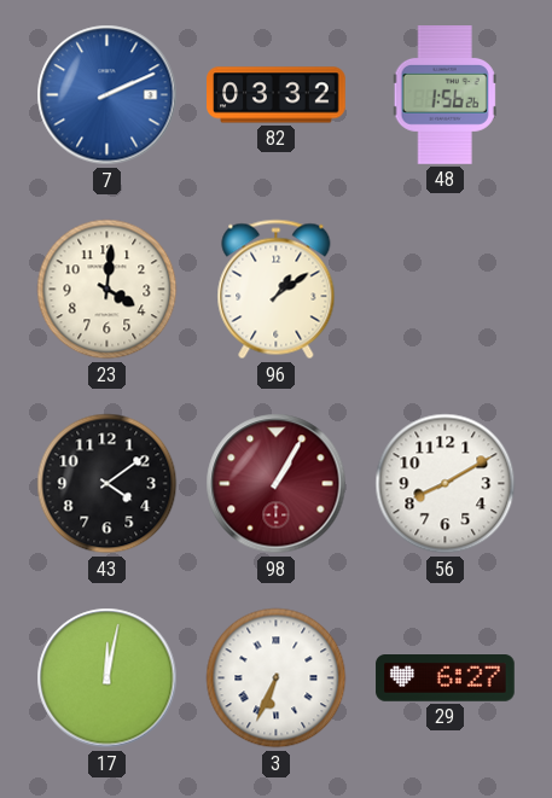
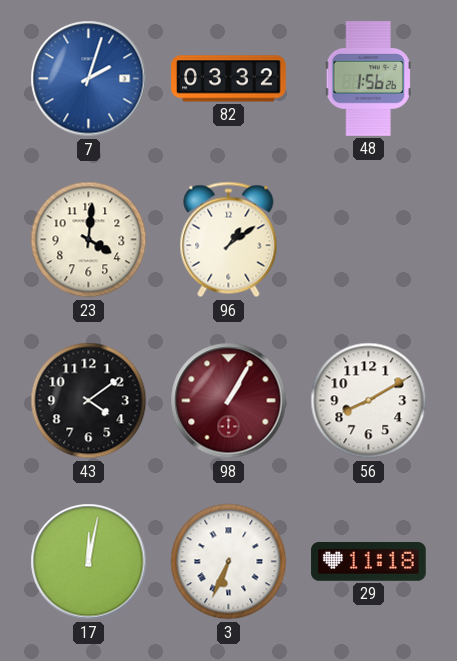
7: 2:11 -> 2:03
29: 6:27 -> 11:18
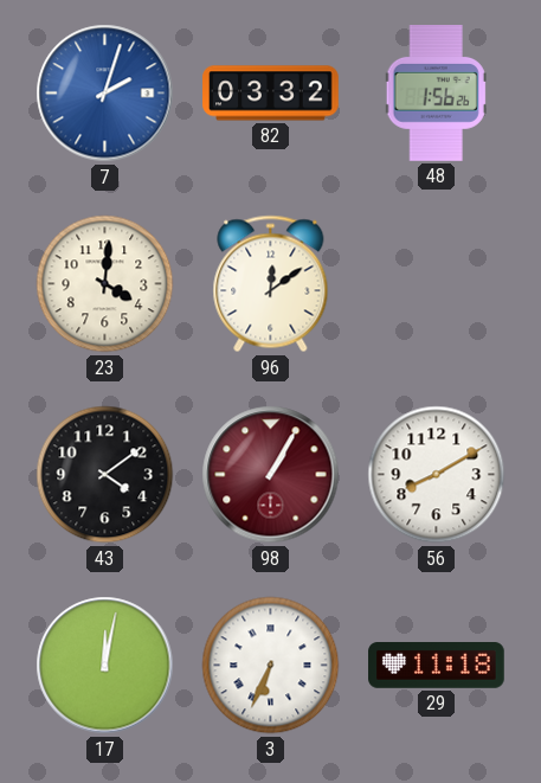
96: 1:09 -> 12:09
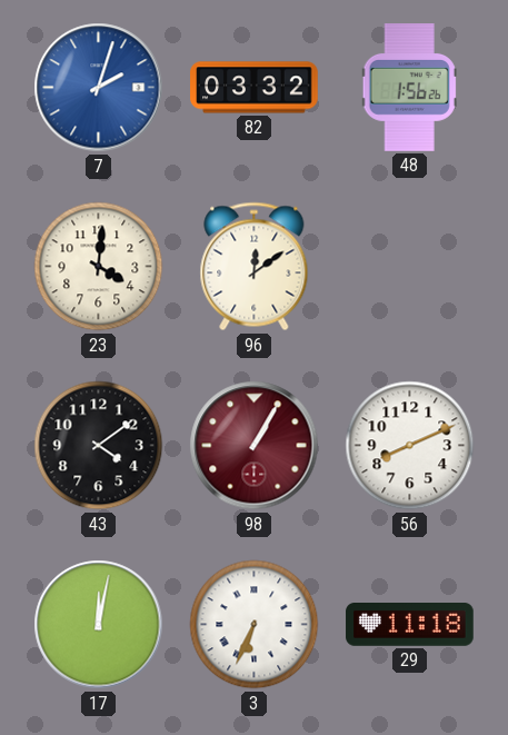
56: 8:10 -> 8:11
